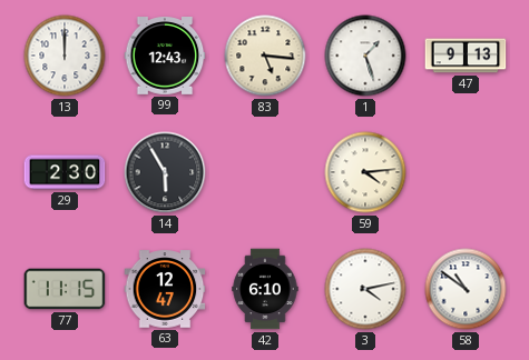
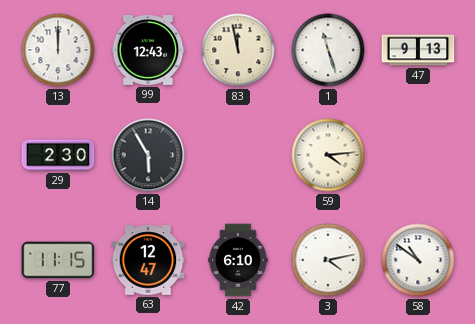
83: 5:16 -> 11:58
1: 1:27 -> 11:27
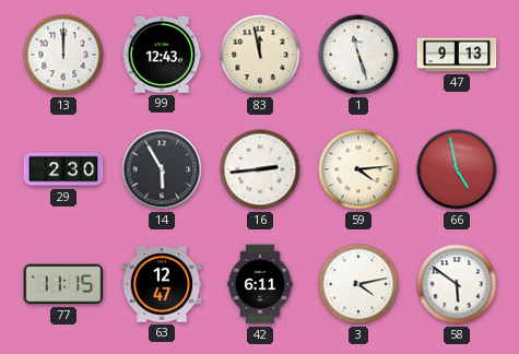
16: none -> 2:44
66: none -> 4:58
42: 6:10 -> 6:11
58: 10:51 -> 5:51
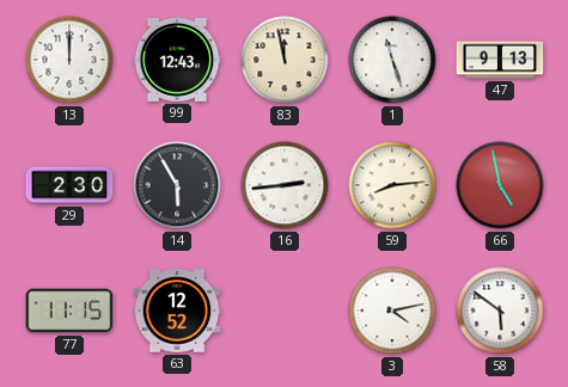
59: 4:14 -> 8:14
63: 12:47 -> 12:52
42: 6:11 -> none
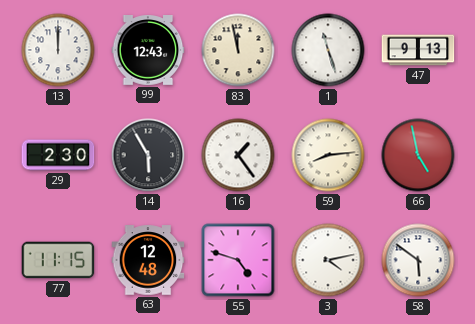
16: 2:44 -> 1:24
63: 12:52 -> 12:48
55: none -> 4:48
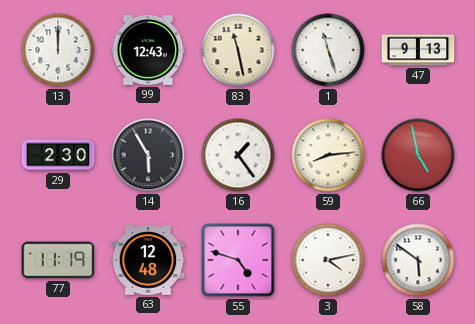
83: 11:58 -> 11:28
77: 11:15 -> 11:19
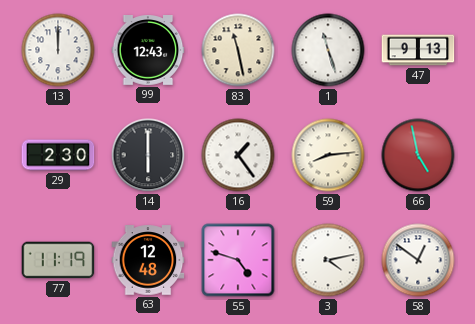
14: 5:55 -> 6:00
58: 5:51 -> 12:51
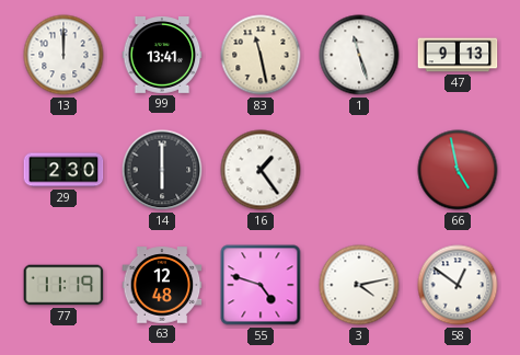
99: 12:43 -> 13:41
59: 8:14 -> none
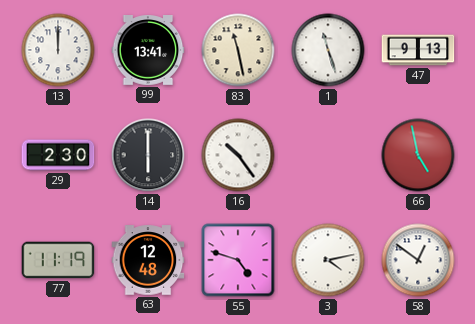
16: 1:24 -> 10:24
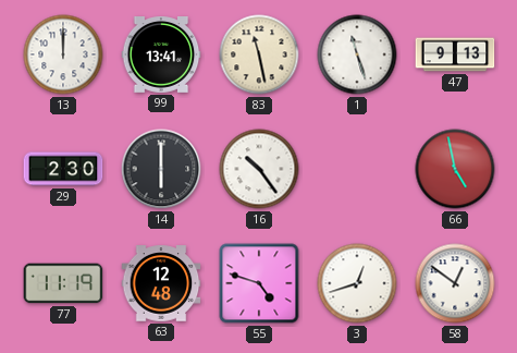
3: 4:13 -> 12:42
